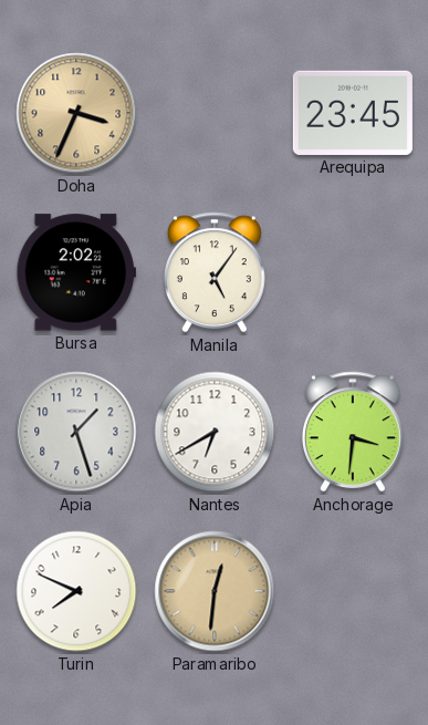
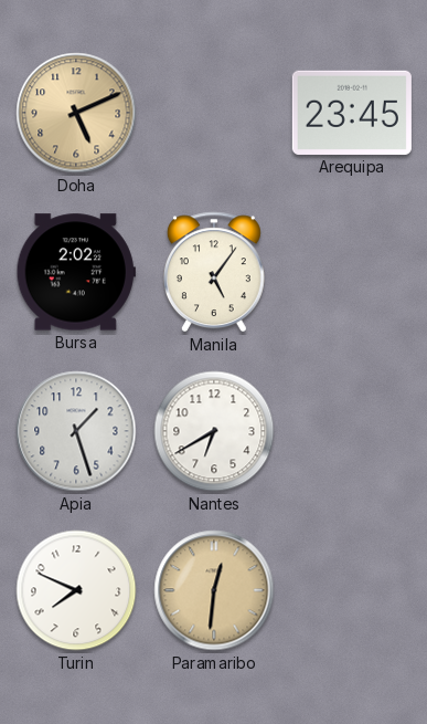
Doha: 3:34 -> 5:11
Anchorage: 3:31 -> none
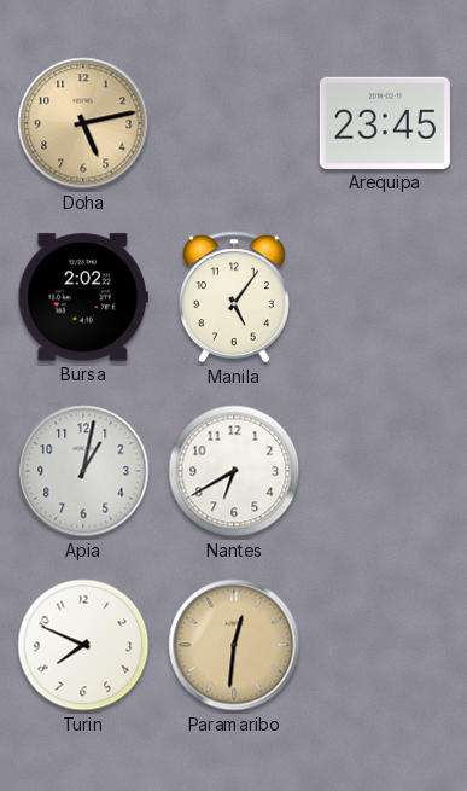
Doha: 5:11 -> 5:13
Apia: 1:27 -> 1:02
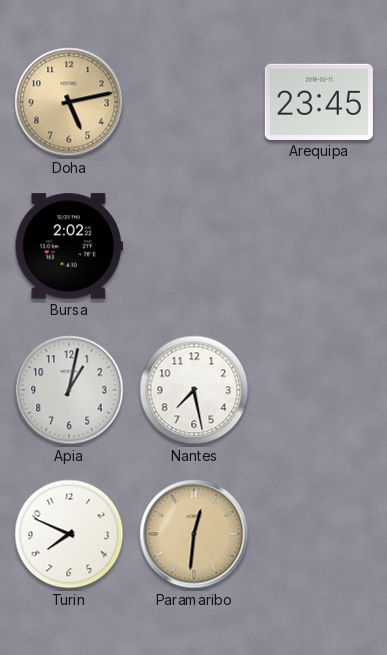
Manila: 5:06 -> none
Nantes: 6:40 -> 7:28
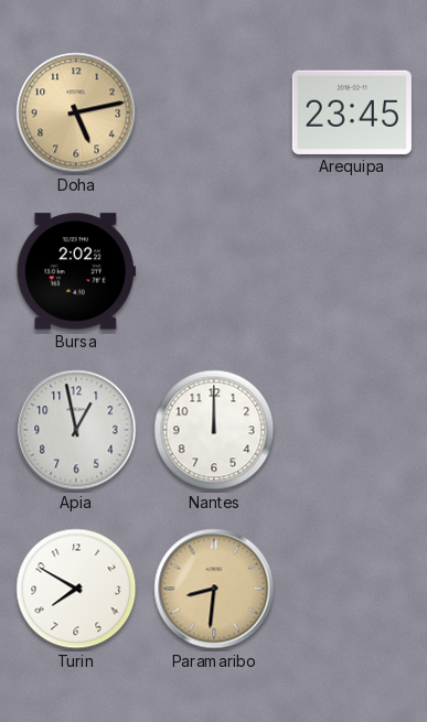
Apia: 1:02 -> 12:58
Nantes: 7:28 -> 12:00
Turin: 7:49 -> 7:50
Paramaribo: 12:31 -> 8:31
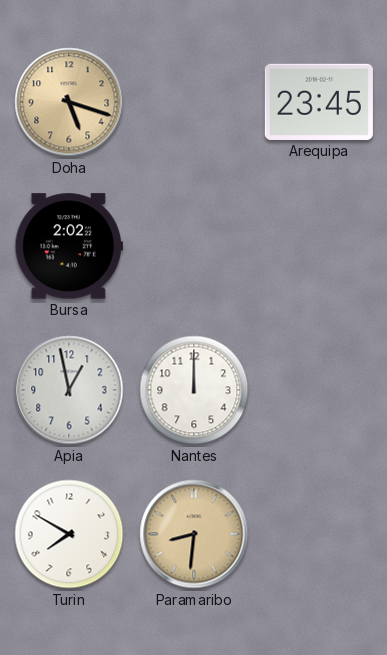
Doha: 5:13 -> 5:18
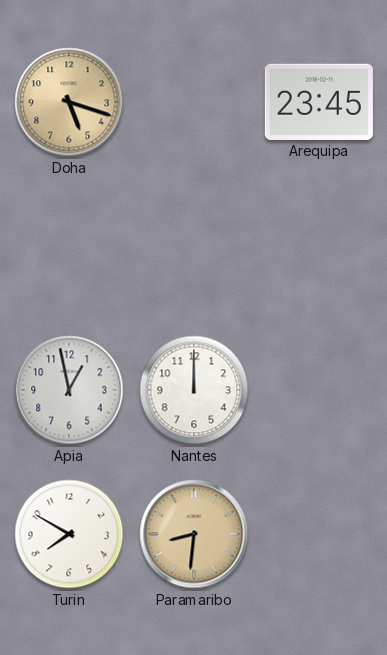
Bursa: 2:02 -> none
